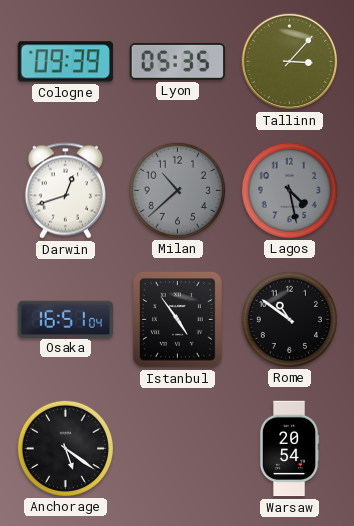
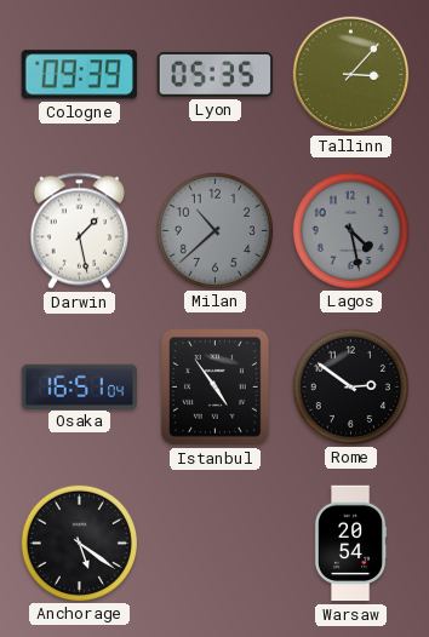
Darwin: 12:42 -> 1:28
Rome: 10:51 -> 2:51
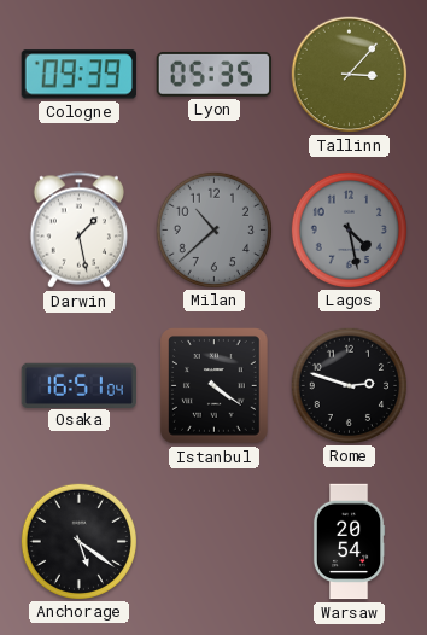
Istanbul: 4:54 -> 4:21
Rome: 2:51 -> 2:48
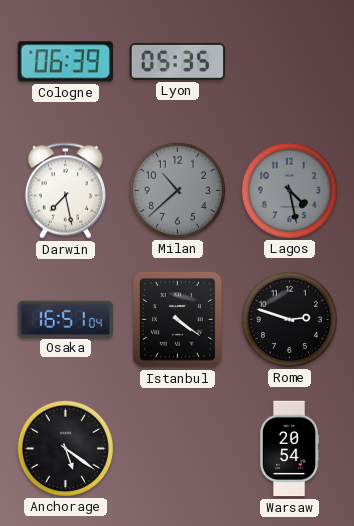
Cologne: 09:39 -> 06:39
Tallinn: 3:07 -> none
Darwin: 1:28 -> 7:28
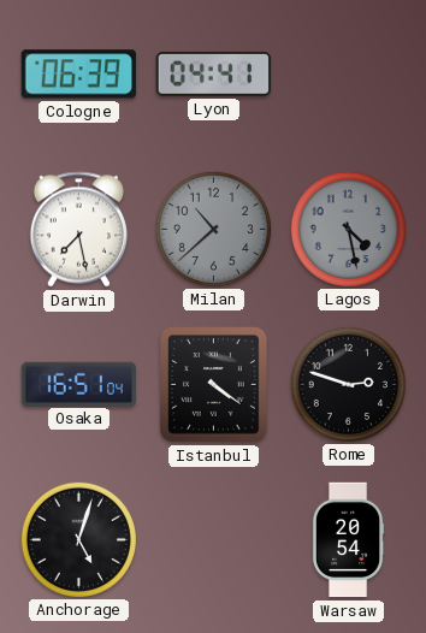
Lyon: 05:35 -> 04:41
Anchorage: 5:21 -> 5:03
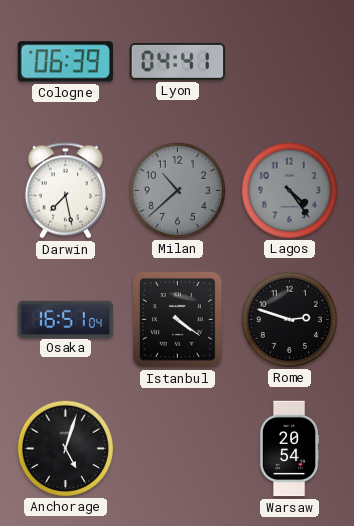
Lagos: 4:28 -> 4:24
